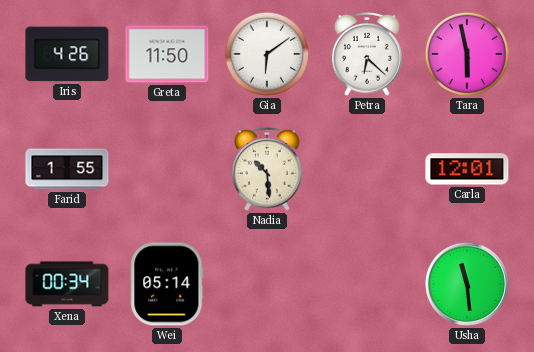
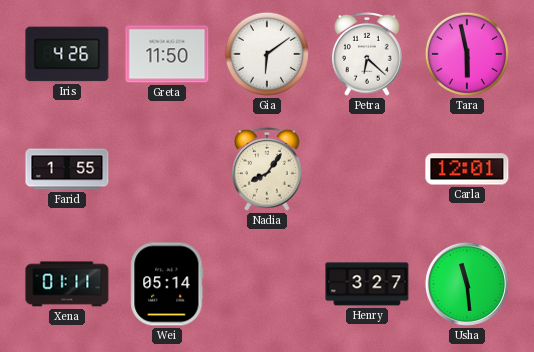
Nadia: 10:29 -> 8:06
Xena: 00:34 -> 01:11
Henry: none -> 3:27
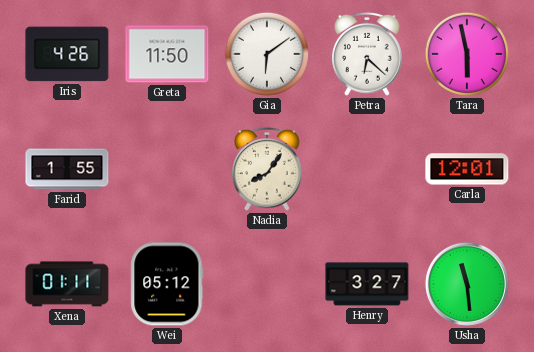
Wei: 05:14 -> 05:12
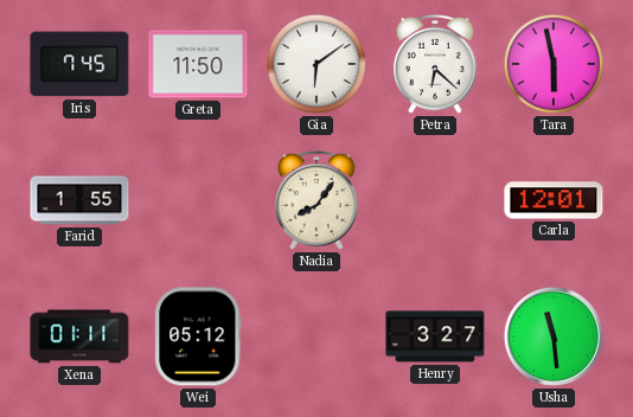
Iris: 4:26 -> 7:45
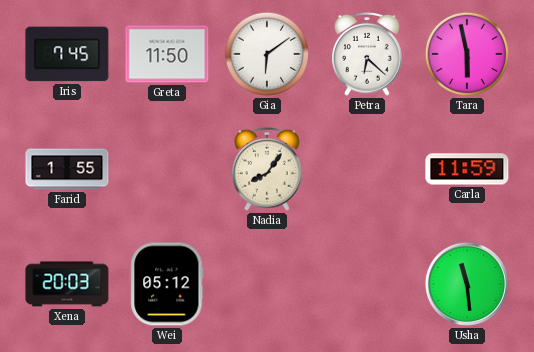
Carla: 12:01 -> 11:59
Xena: 01:11 -> 20:03
Henry: 3:27 -> none
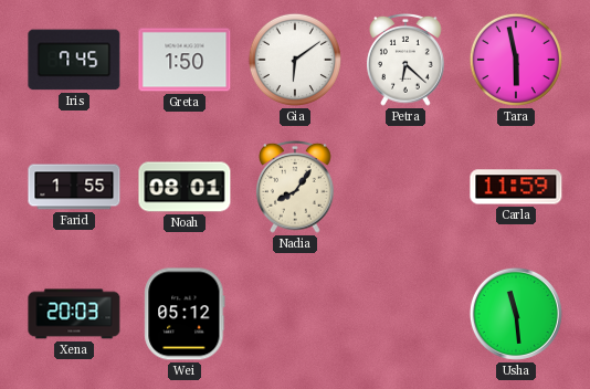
Greta: 11:50 -> 1:50
Noah: none -> 08:01
